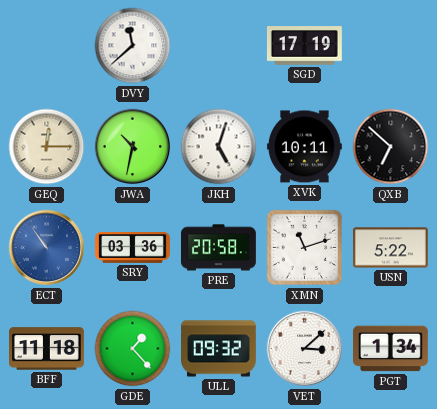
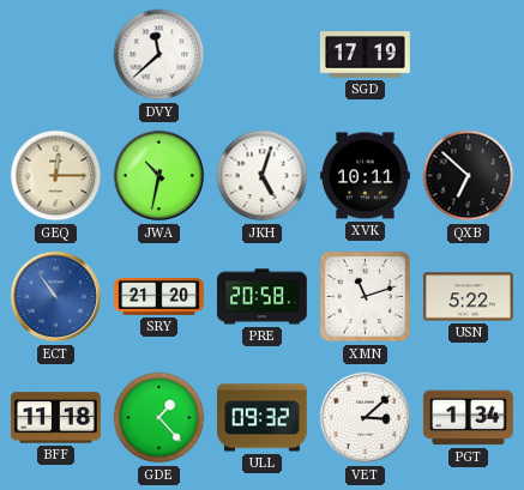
SRY: 03:36 -> 21:20
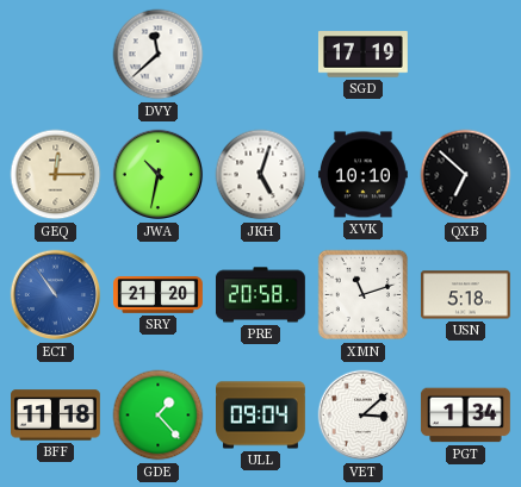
XVK: 10:11 -> 10:10
USN: 5:22 -> 5:18
ULL: 09:32 -> 09:04
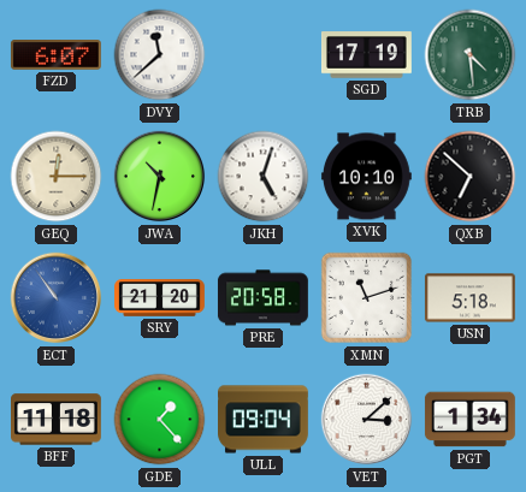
FZD: none -> 6:07
TRB: none -> 4:29
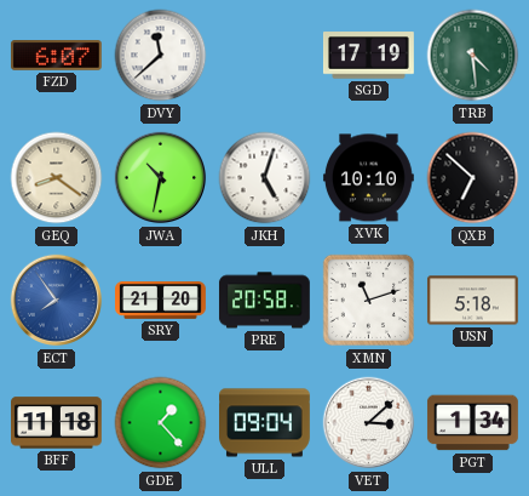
GEQ: 12:15 -> 8:21
ECT: 10:54 -> 7:54
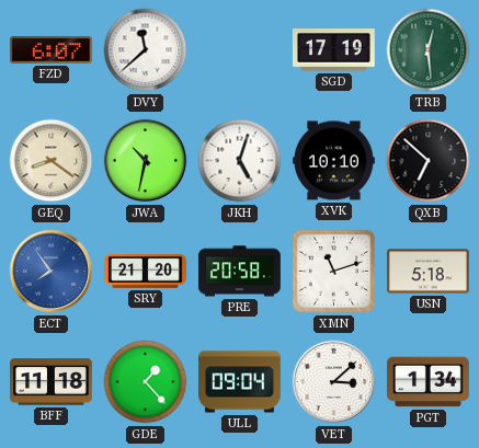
TRB: 4:29 -> 12:29
